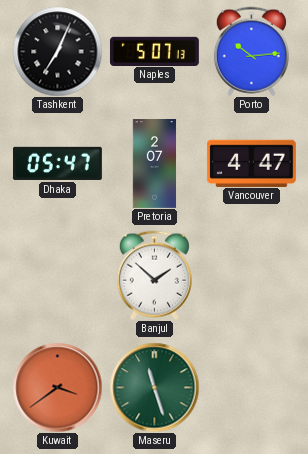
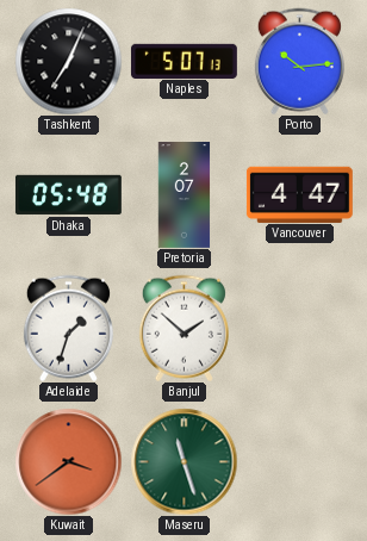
Dhaka: 05:47 -> 05:48
Adelaide: none -> 1:33
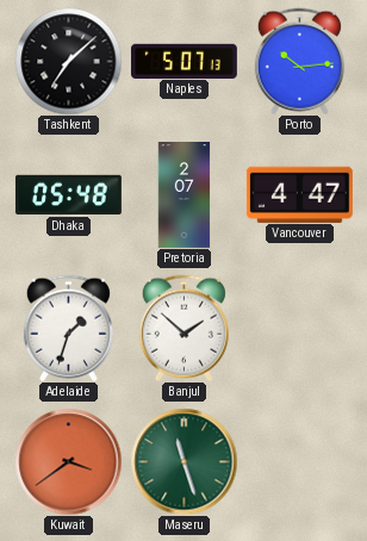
Tashkent: 7:04 -> 7:08
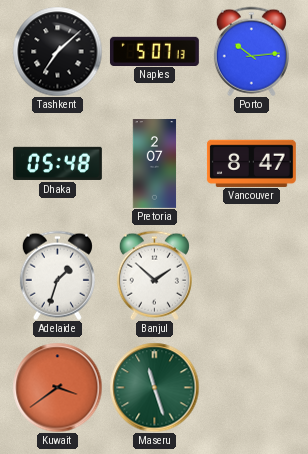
Vancouver: 4:47 -> 8:47
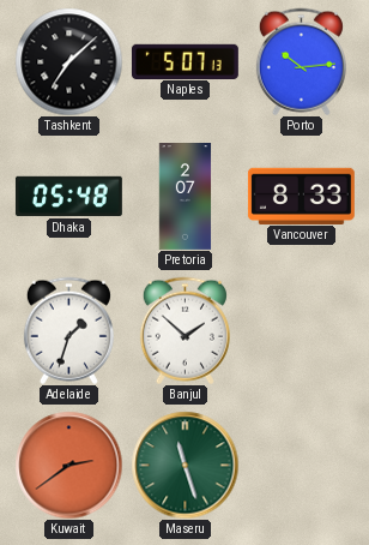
Vancouver: 8:47 -> 8:33
Kuwait: 3:39 -> 2:39
